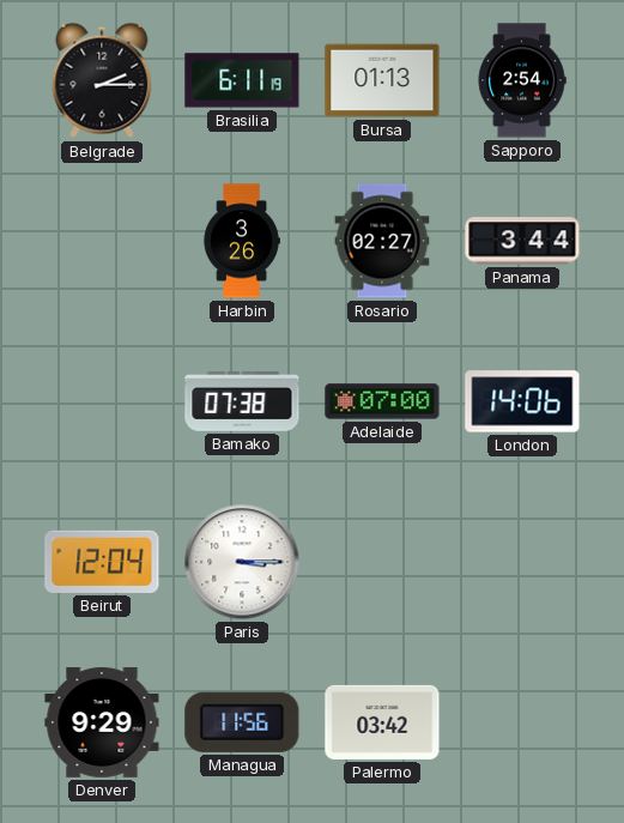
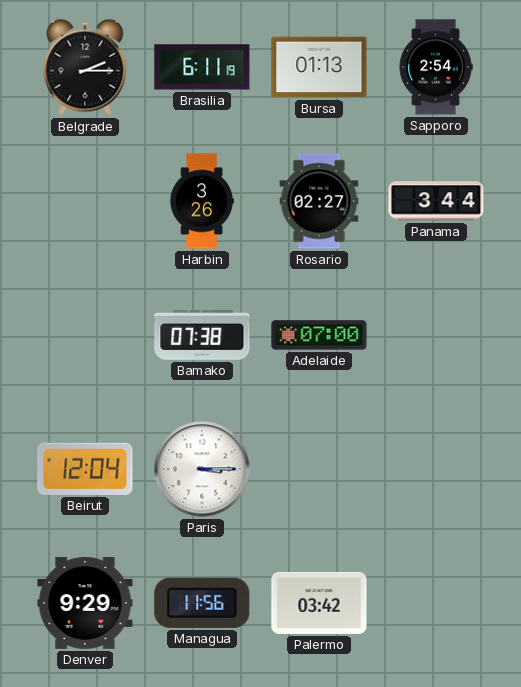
London: 14:06 -> none
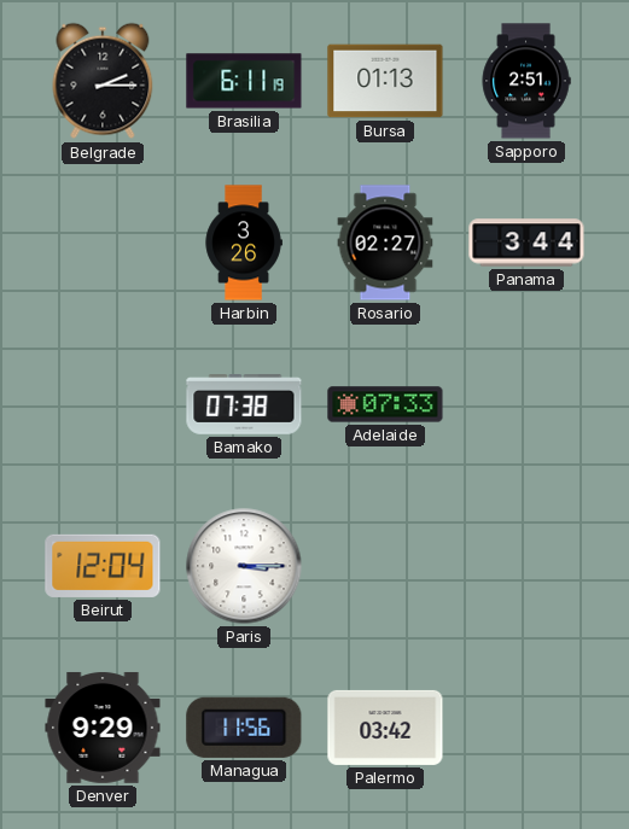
Sapporo: 2:54 -> 2:51
Adelaide: 07:00 -> 07:33
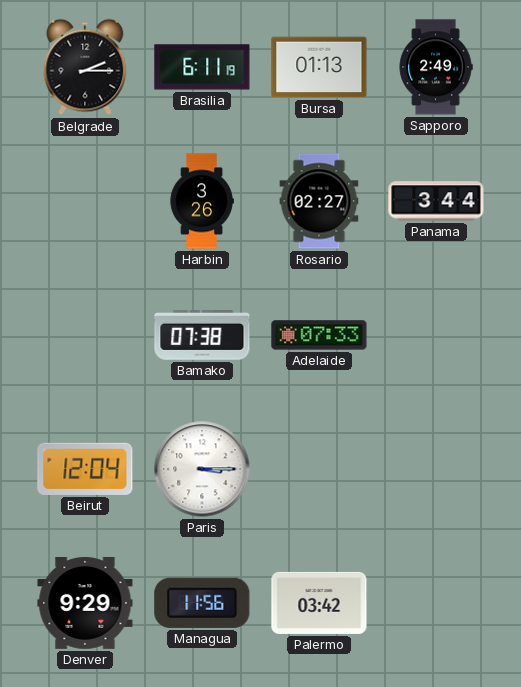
Sapporo: 2:51 -> 2:49
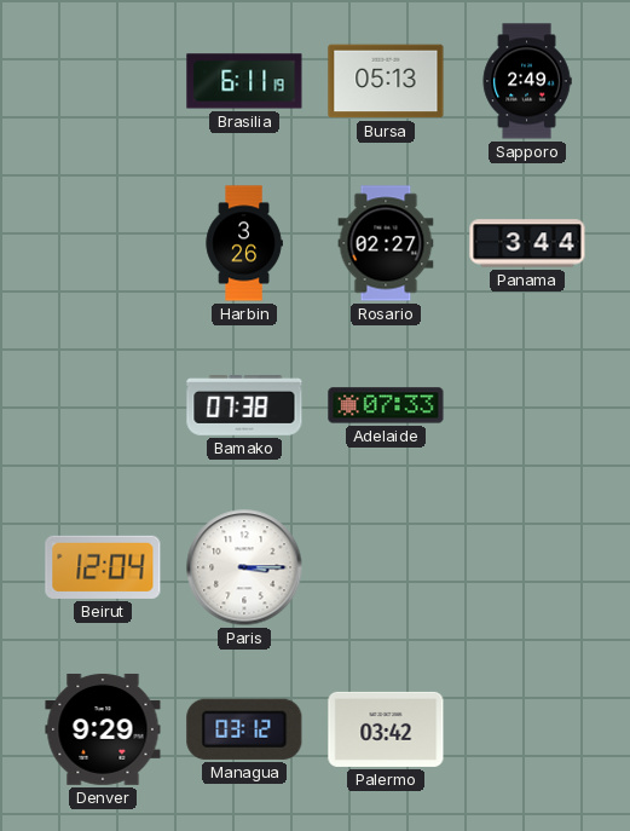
Belgrade: 2:15 -> none
Bursa: 01:13 -> 05:13
Managua: 11:56 -> 03:12
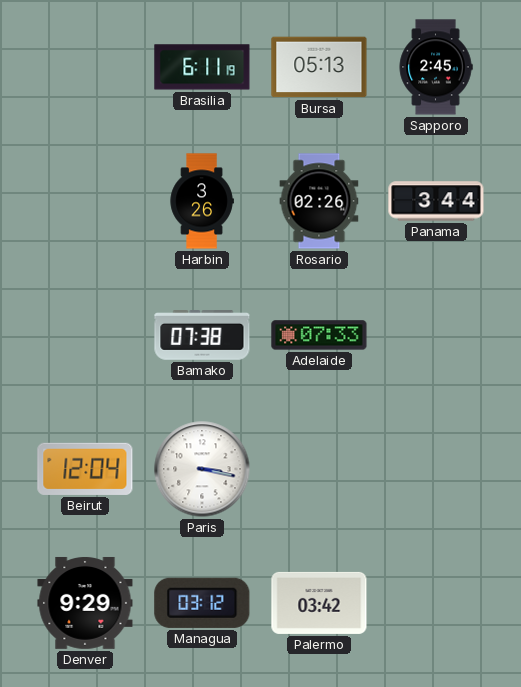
Sapporo: 2:49 -> 2:45
Rosario: 02:27 -> 02:26
Paris: 3:15 -> 3:17
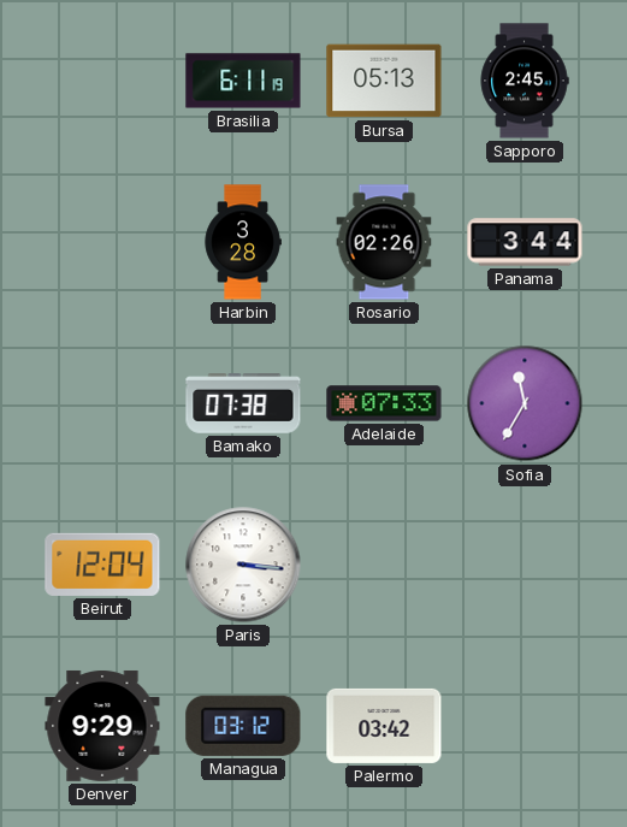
Harbin: 3:26 -> 3:28
Sofia: none -> 11:35
Paris: 3:17 -> 3:16
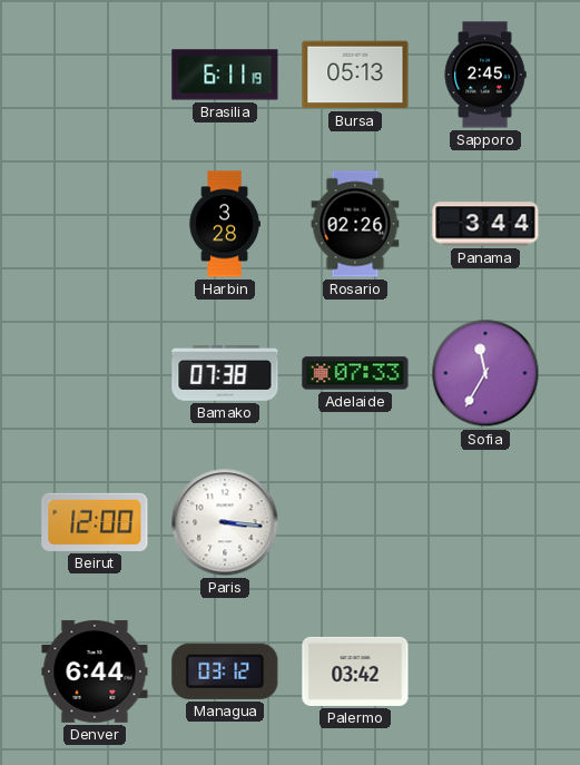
Beirut: 12:04 -> 12:00
Denver: 9:29 -> 6:44
